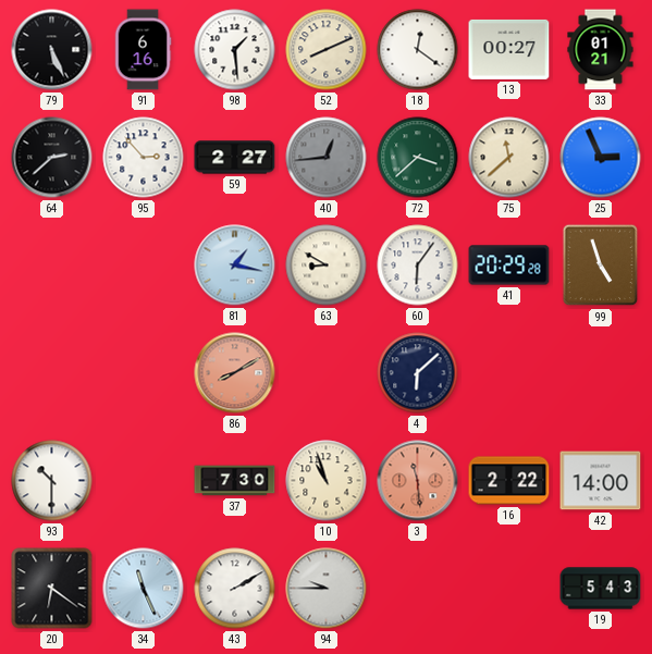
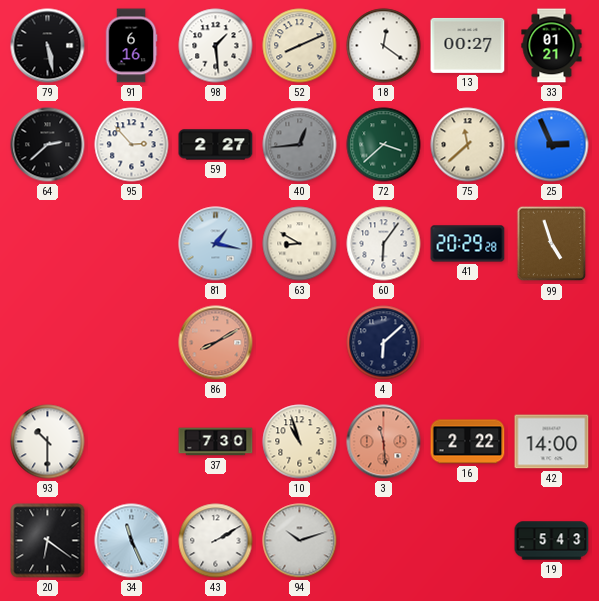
79: 5:26 -> 5:28
94: 9:45 -> 10:12
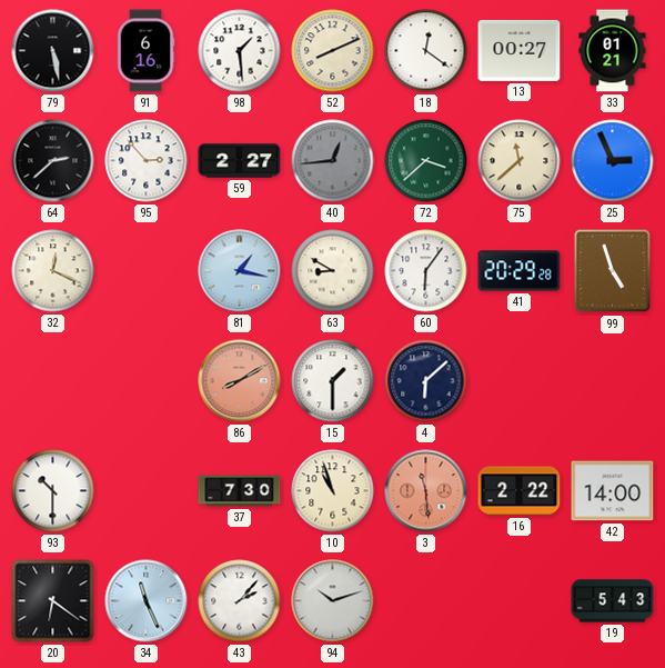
32: none -> 12:19
15: none -> 1:30
43: 2:10 -> 2:07
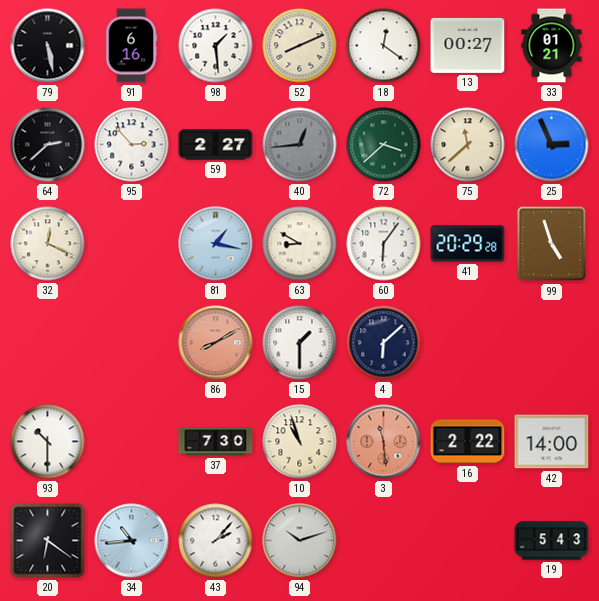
34: 11:26 -> 10:44
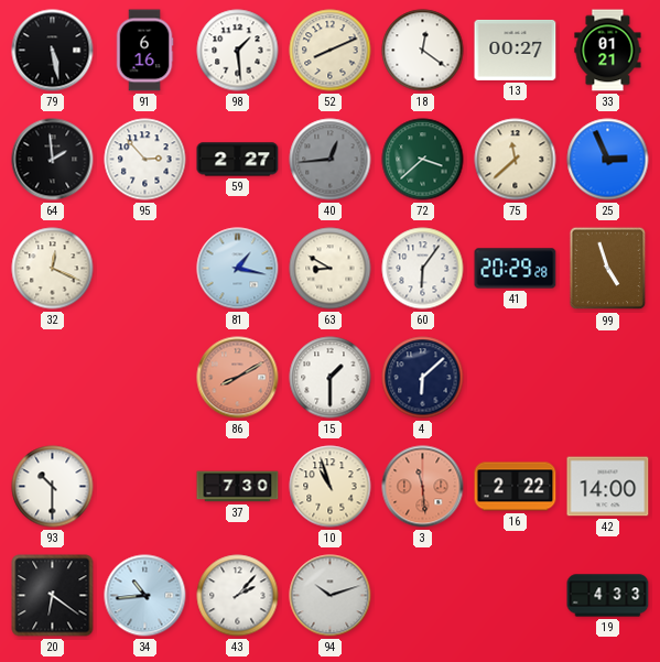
64: 2:38 -> 1:59
19: 5:43 -> 4:33
